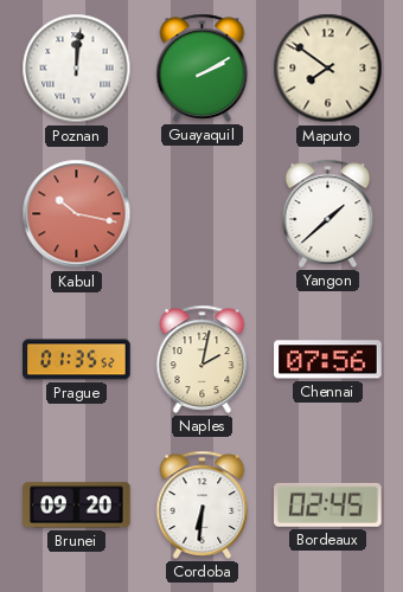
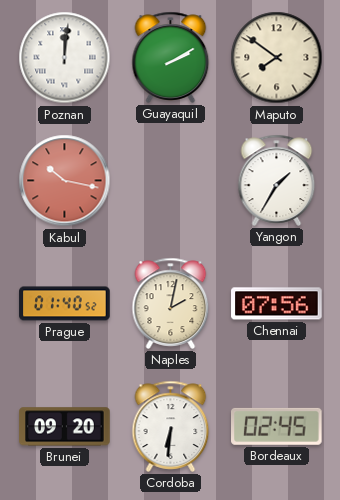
Yangon: 1:38 -> 1:35
Prague: 01:35 -> 01:40
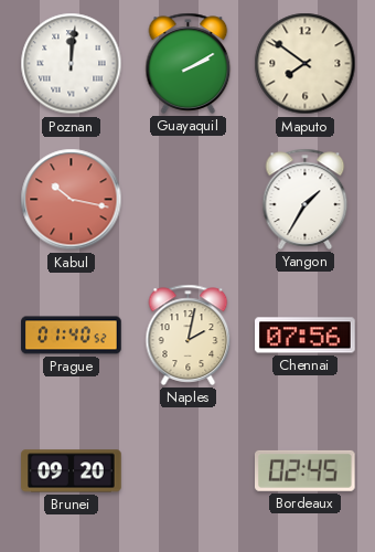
Cordoba: 6:31 -> none
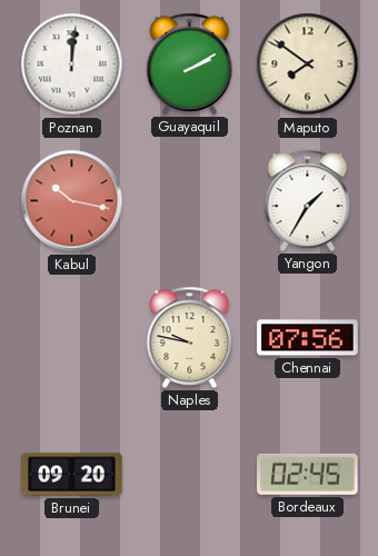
Prague: 01:40 -> none
Naples: 2:02 -> 9:47
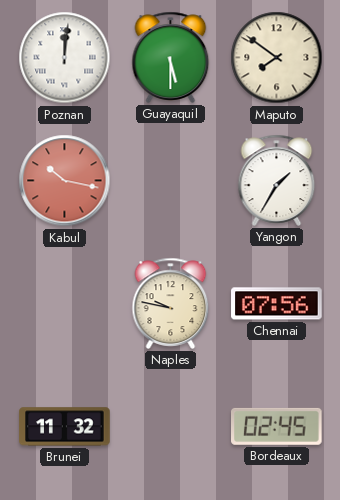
Guayaquil: 2:10 -> 5:30
Brunei: 09:20 -> 11:32
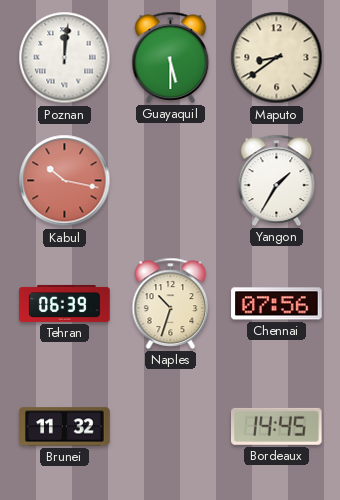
Maputo: 7:51 -> 8:39
Tehran: none -> 06:39
Naples: 9:47 -> 10:33
Bordeaux: 02:45 -> 14:45
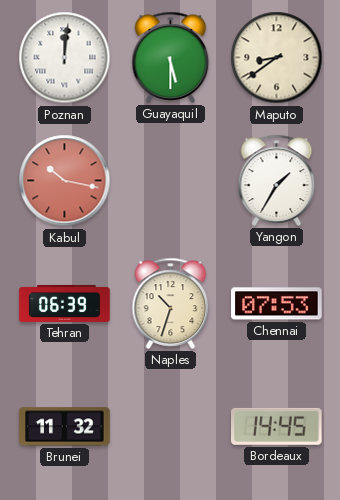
Chennai: 07:56 -> 07:53
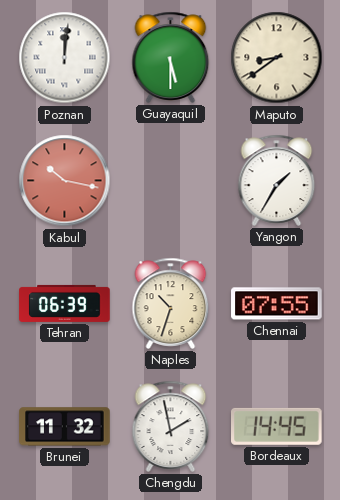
Chennai: 07:53 -> 07:55
Chengdu: none -> 1:58
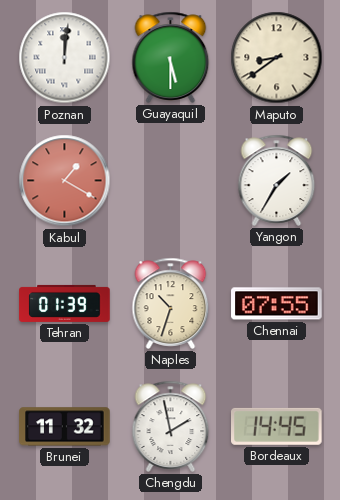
Kabul: 10:17 -> 1:20
Tehran: 06:39 -> 01:39
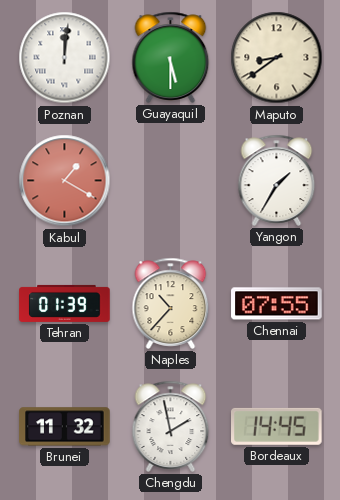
Naples: 10:33 -> 10:37
